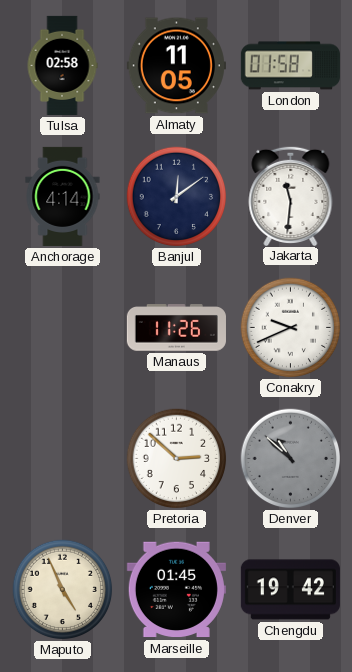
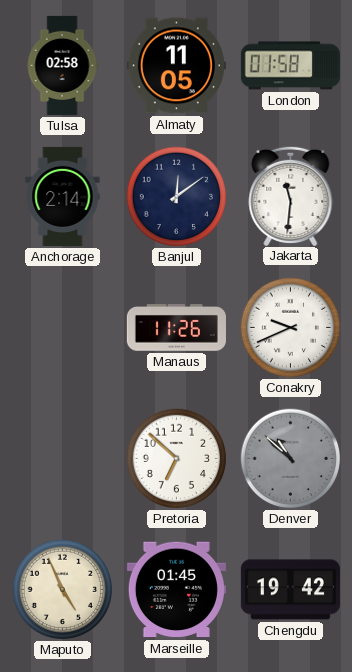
Anchorage: 4:14 -> 2:14
Pretoria: 2:52 -> 6:52
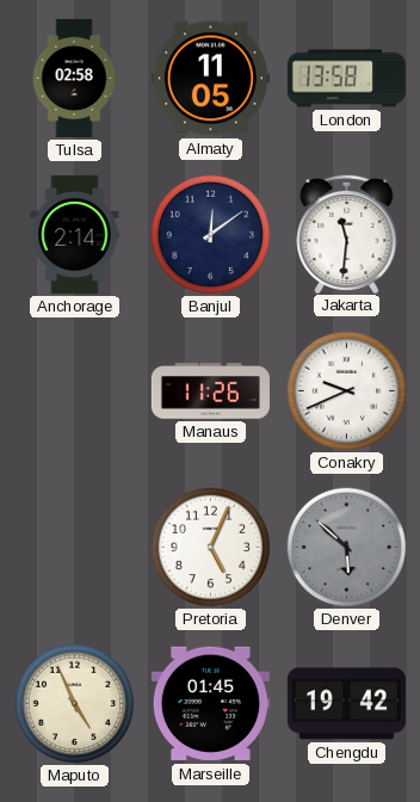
London: 01:58 -> 13:58
Pretoria: 6:52 -> 5:04
Denver: 10:52 -> 5:52
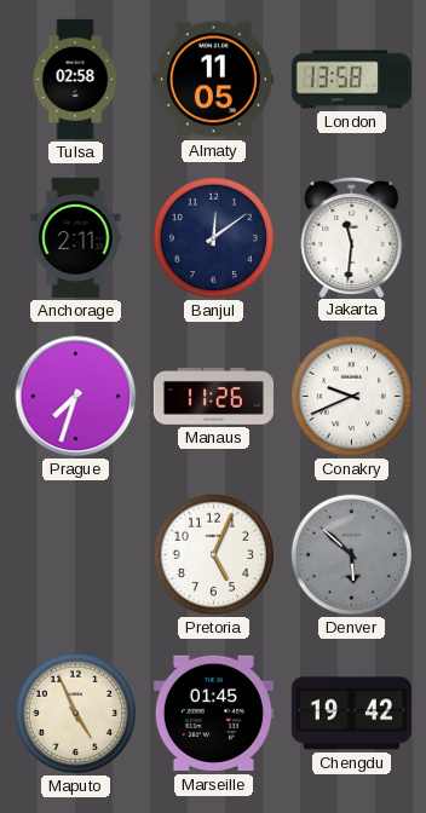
Anchorage: 2:14 -> 2:11
Prague: none -> 7:33
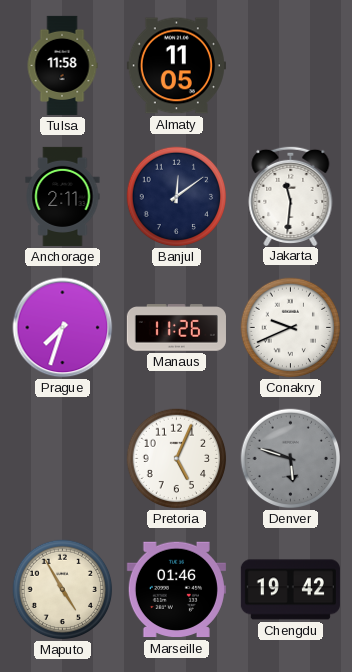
Tulsa: 02:58 -> 11:58
London: 13:58 -> none
Denver: 5:52 -> 5:48
Maputo: 4:56 -> 4:55
Marseille: 01:45 -> 01:46
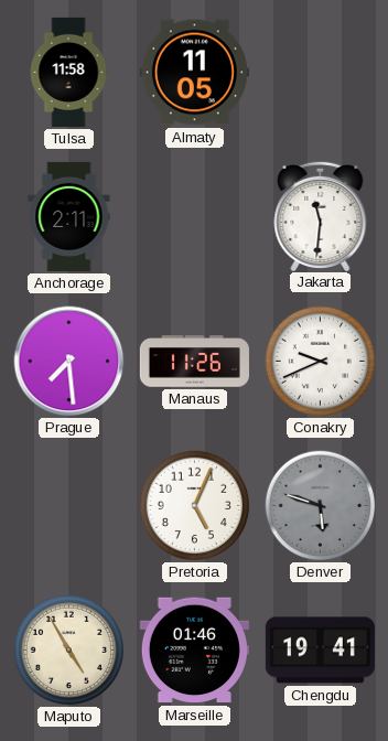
Banjul: 12:09 -> none
Prague: 7:33 -> 7:29
Chengdu: 19:42 -> 19:41
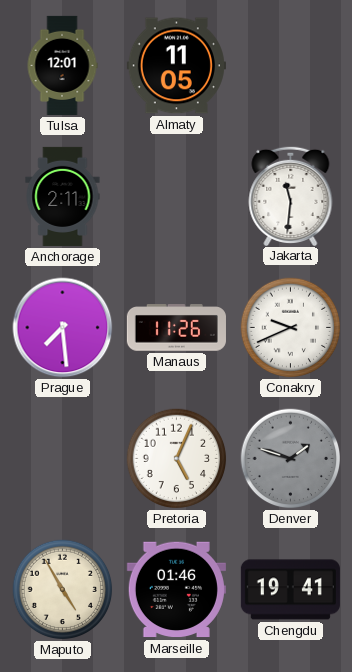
Tulsa: 11:58 -> 12:01
Denver: 5:48 -> 1:48
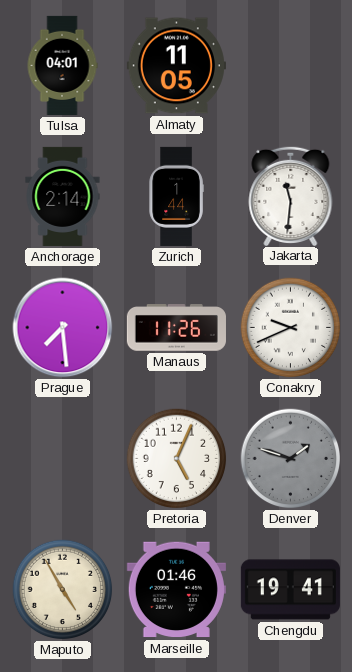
Tulsa: 12:01 -> 04:01
Anchorage: 2:11 -> 2:14
Zurich: none -> 1:44
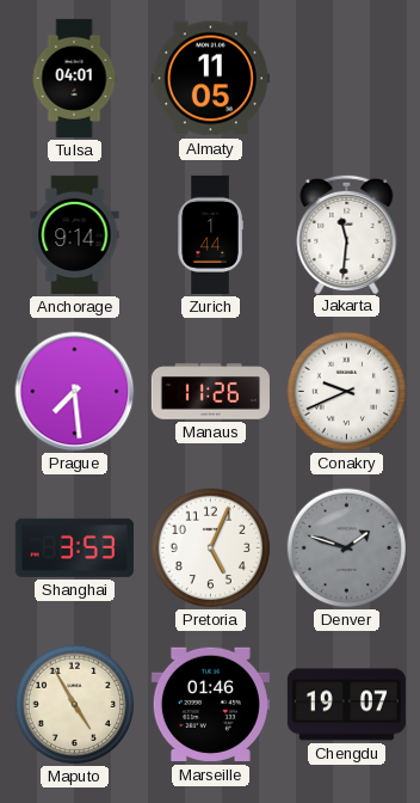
Anchorage: 2:14 -> 9:14
Shanghai: none -> 3:53
Chengdu: 19:41 -> 19:07
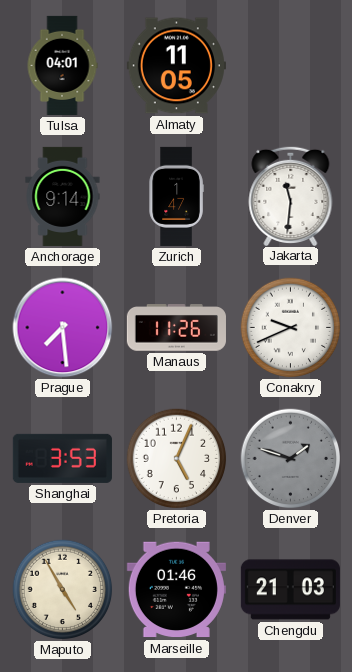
Zurich: 1:44 -> 1:47
Chengdu: 19:07 -> 21:03
